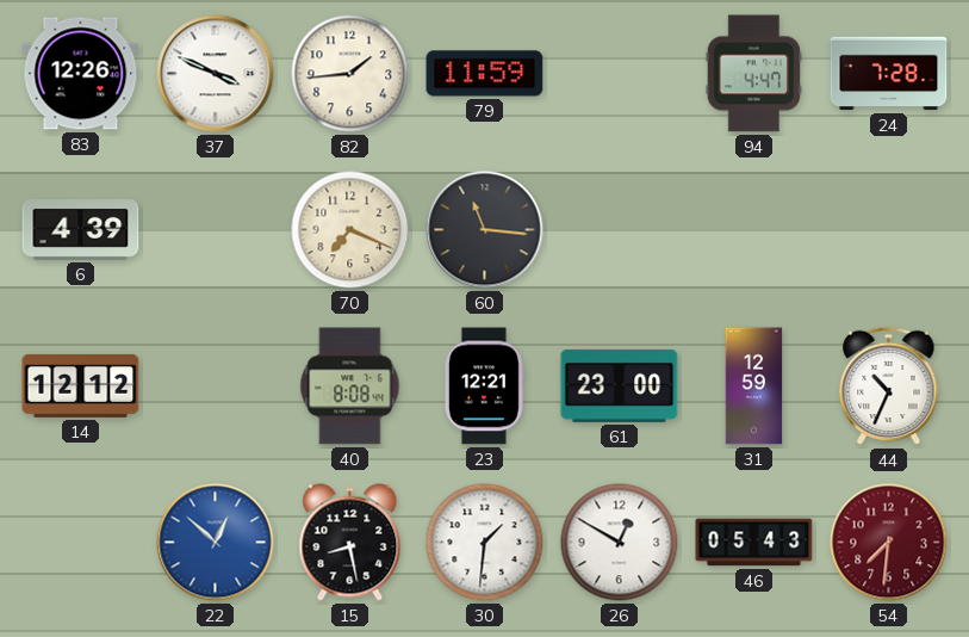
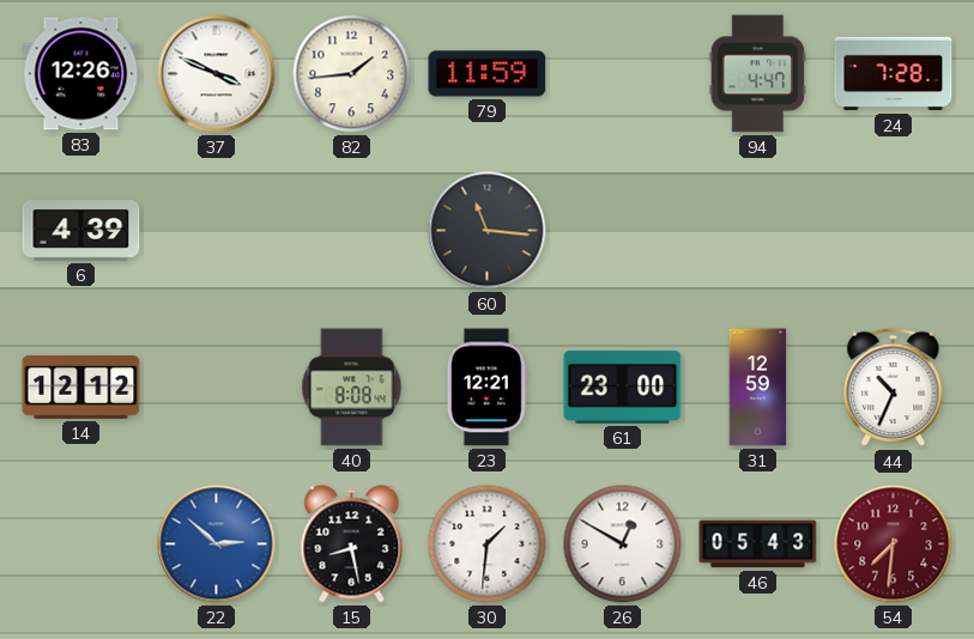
70: 7:19 -> none
22: 12:52 -> 2:52
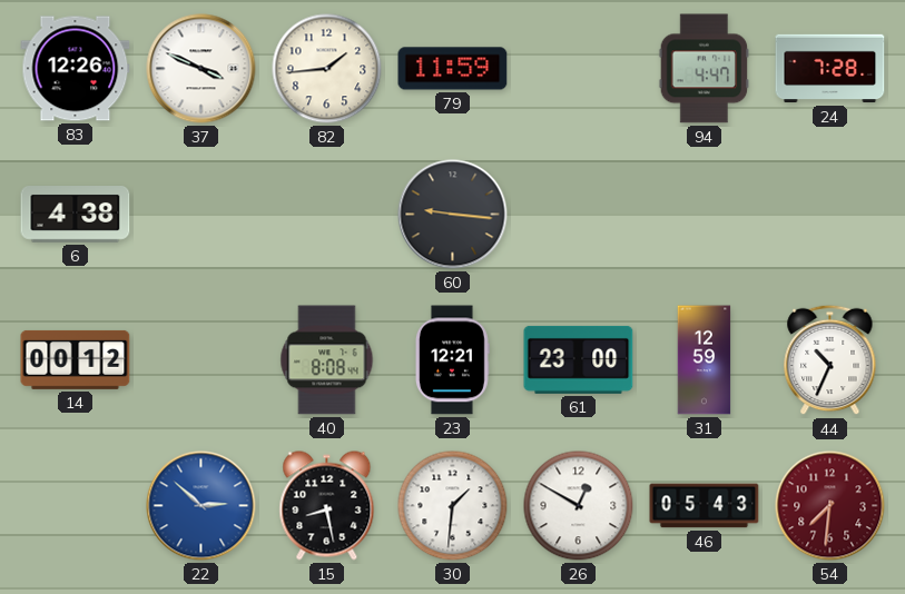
6: 4:39 -> 4:38
60: 11:16 -> 9:16
14: 12:12 -> 00:12
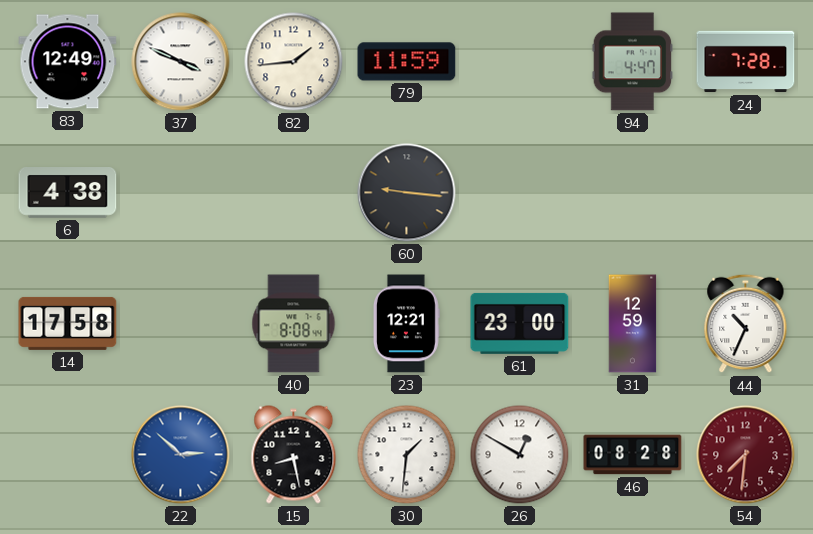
83: 12:26 -> 12:49
14: 00:12 -> 17:58
46: 05:43 -> 08:28
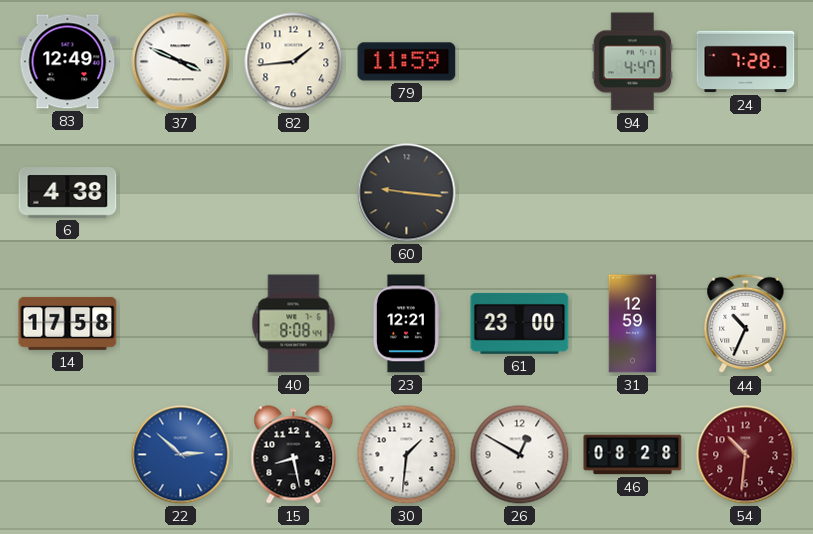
54: 7:31 -> 10:31
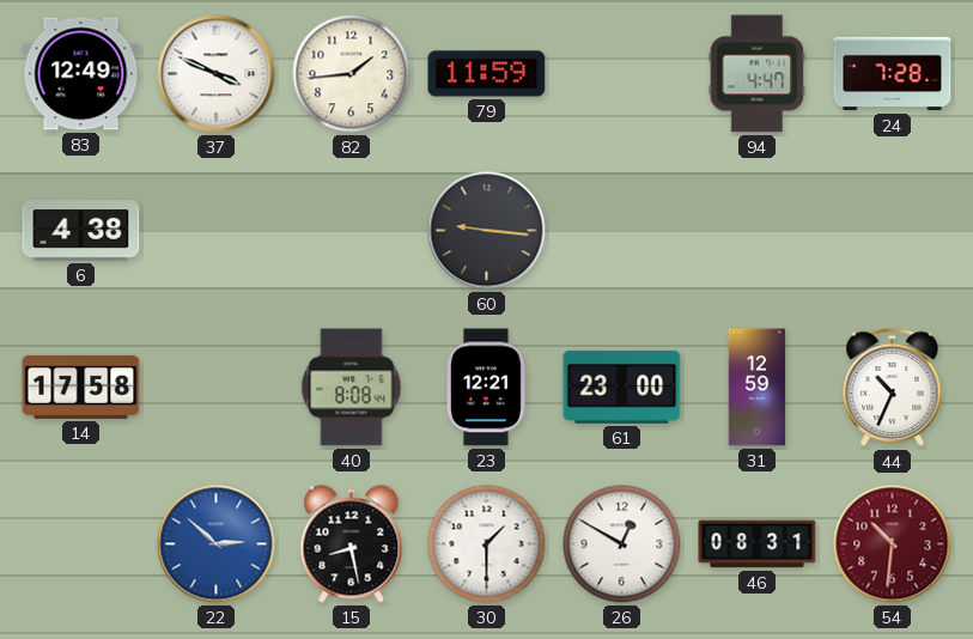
30: 1:31 -> 1:30
46: 08:28 -> 08:31
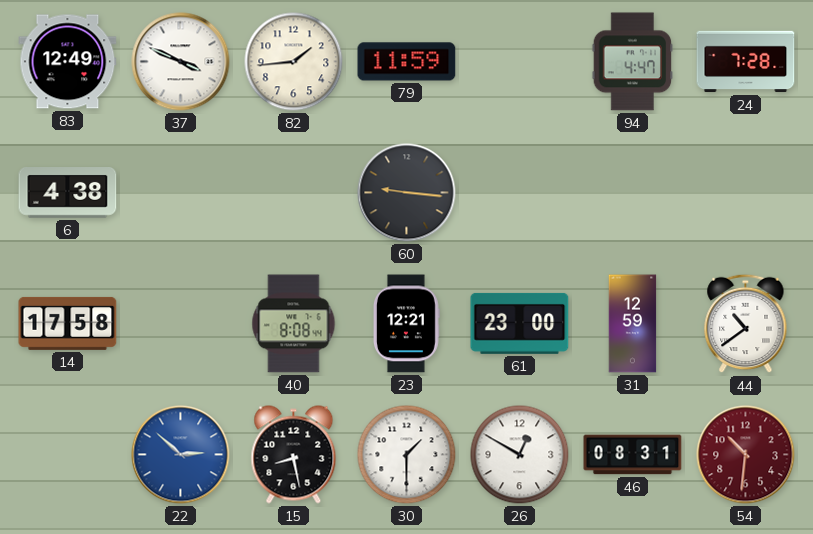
44: 10:34 -> 10:39
